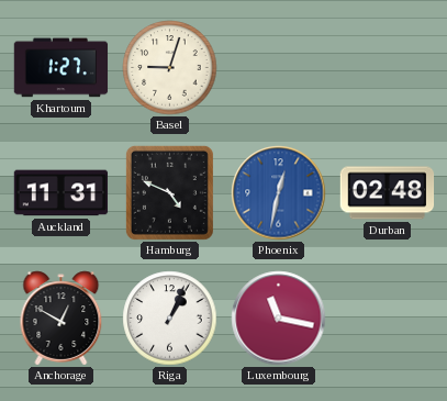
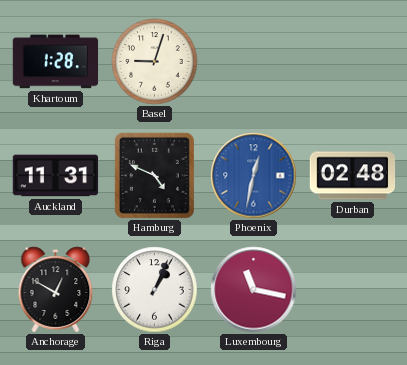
Khartoum: 1:27 -> 1:28
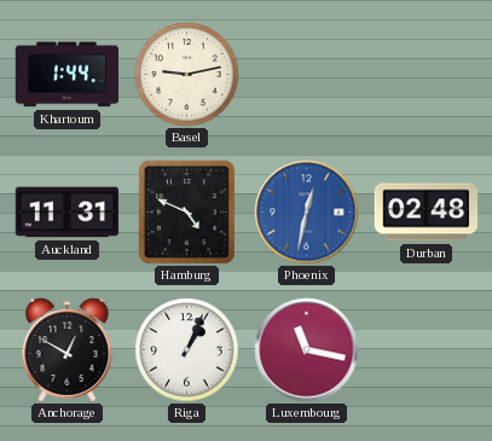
Khartoum: 1:28 -> 1:44
Basel: 9:03 -> 9:13
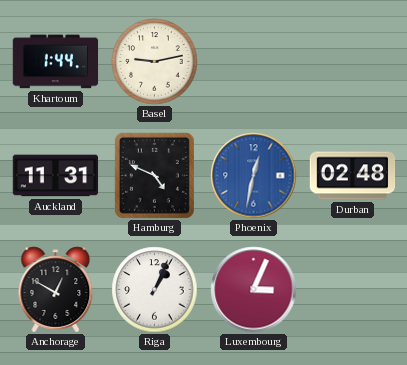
Luxembourg: 11:17 -> 3:04
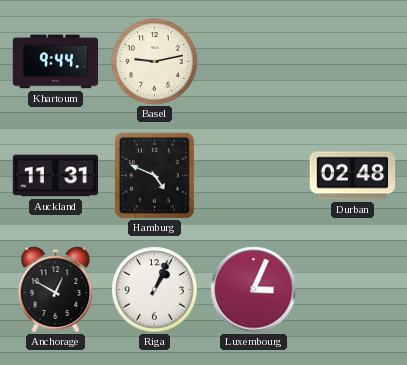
Khartoum: 1:44 -> 9:44
Phoenix: 12:32 -> none
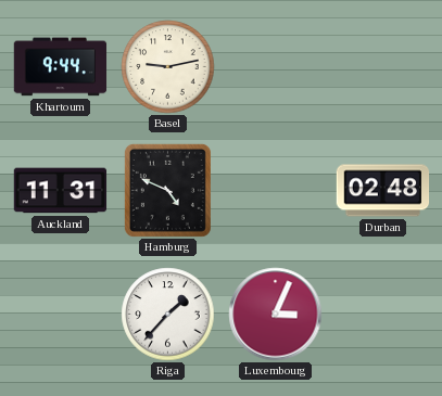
Anchorage: 12:50 -> none
Riga: 1:04 -> 1:37
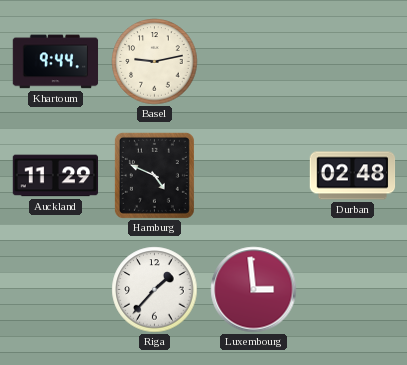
Auckland: 11:31 -> 11:29
Luxembourg: 3:04 -> 2:59
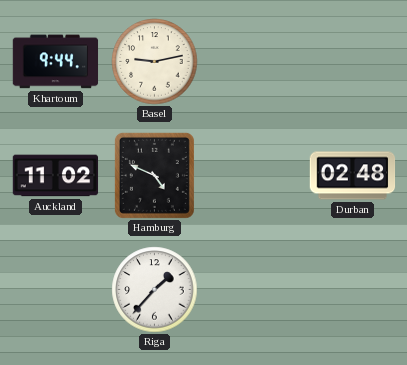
Auckland: 11:29 -> 11:02
Luxembourg: 2:59 -> none
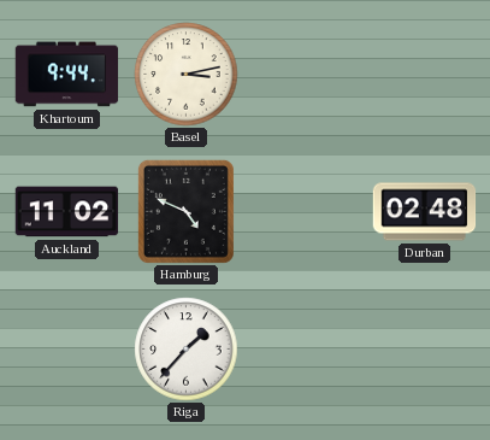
Basel: 9:13 -> 3:13
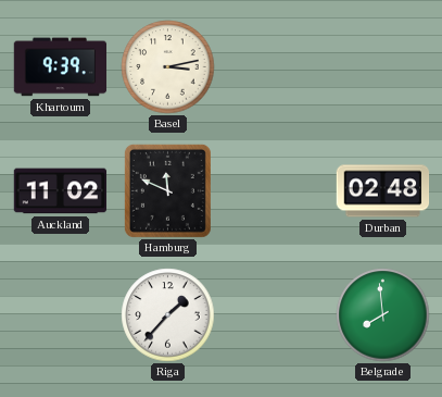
Khartoum: 9:44 -> 9:39
Hamburg: 4:49 -> 11:49
Belgrade: none -> 7:59
